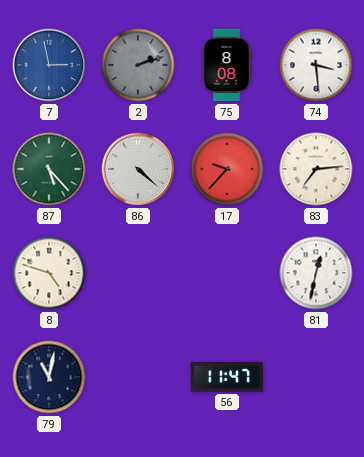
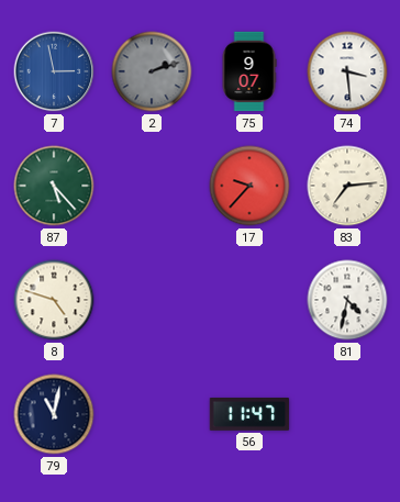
75: 8:08 -> 9:07
86: 4:22 -> none
81: 12:32 -> 4:32
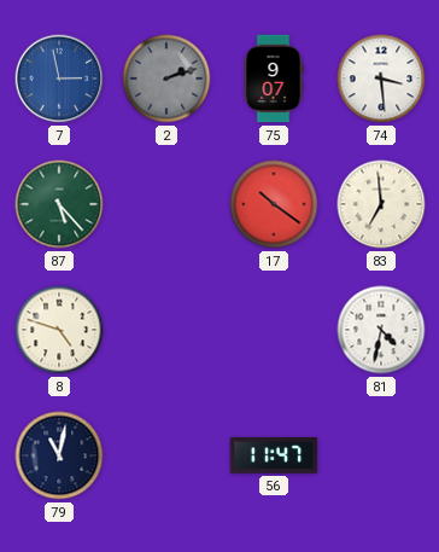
17: 9:37 -> 10:21
83: 7:14 -> 6:59
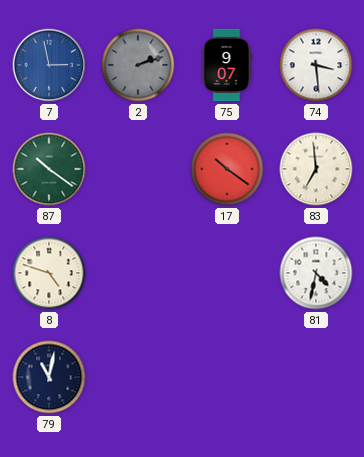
87: 5:23 -> 10:21
56: 11:47 -> none
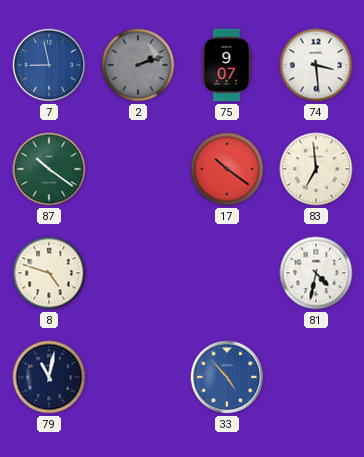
7: 2:58 -> 8:58
33: none -> 4:53
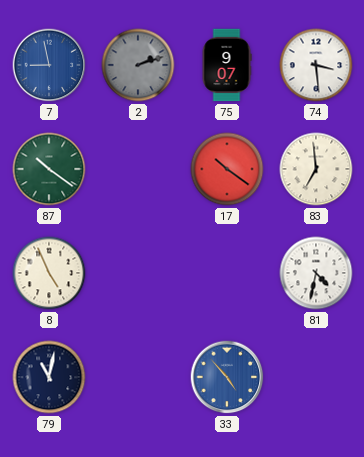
8: 4:48 -> 4:56
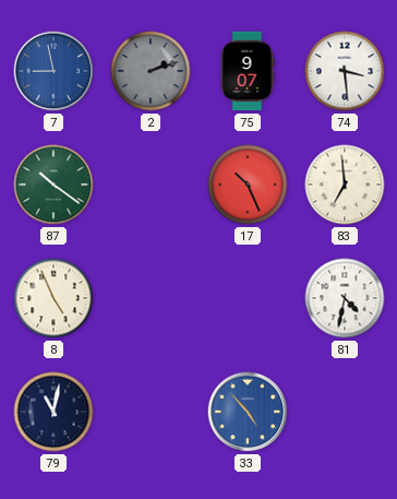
17: 10:21 -> 10:26
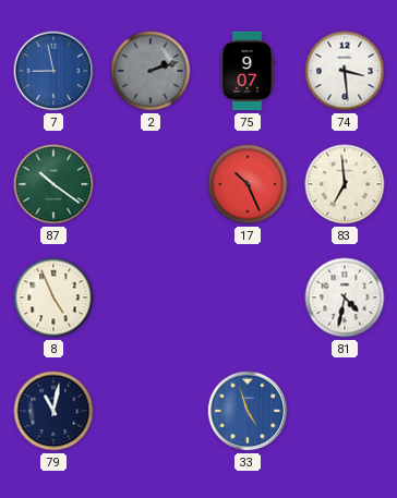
33: 4:53 -> 4:57
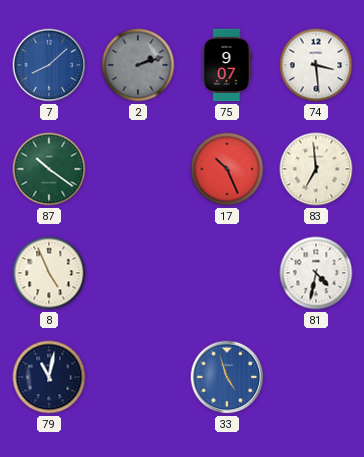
7: 8:58 -> 8:08
